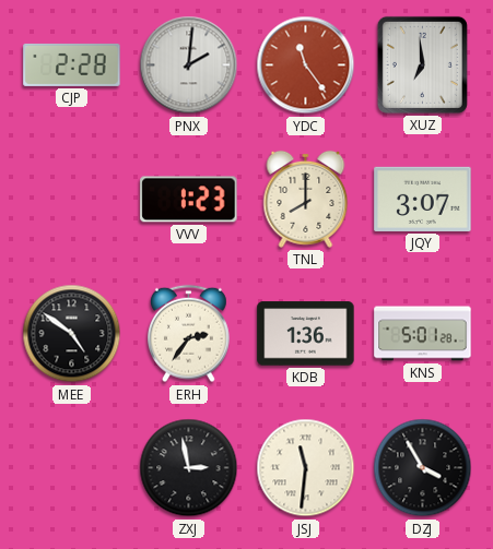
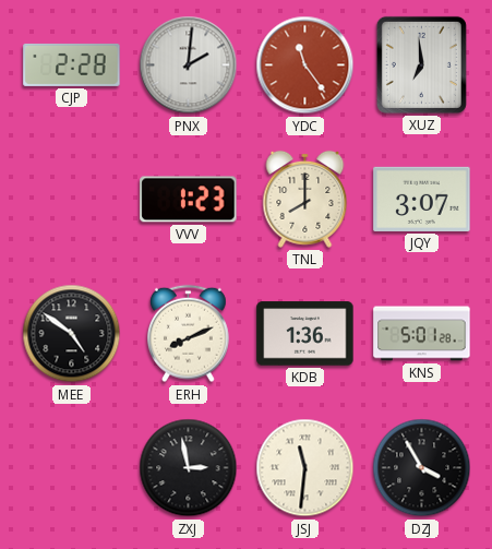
ERH: 2:36 -> 8:11
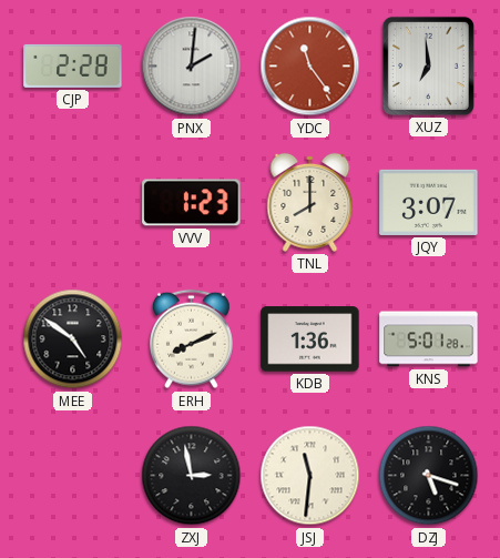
DZJ: 3:55 -> 5:18
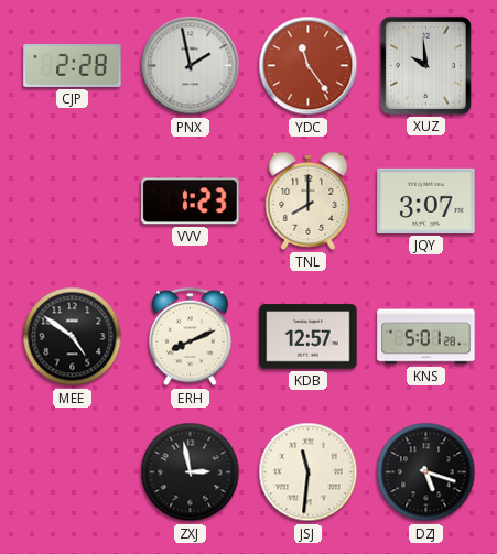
PNX: 2:01 -> 1:58
XUZ: 6:59 -> 9:59
KDB: 1:36 -> 12:57
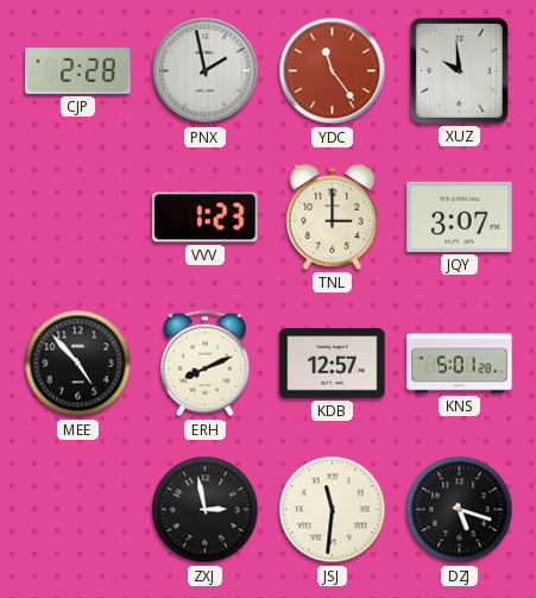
TNL: 8:00 -> 3:00
MEE: 4:51 -> 4:53
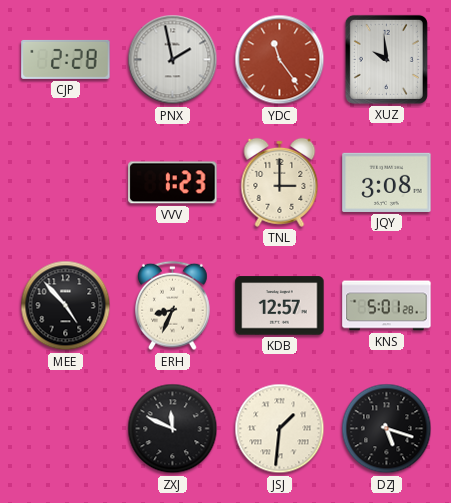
JQY: 3:07 -> 3:08
ERH: 8:11 -> 8:34
ZXJ: 2:58 -> 11:49
JSJ: 11:31 -> 1:31
